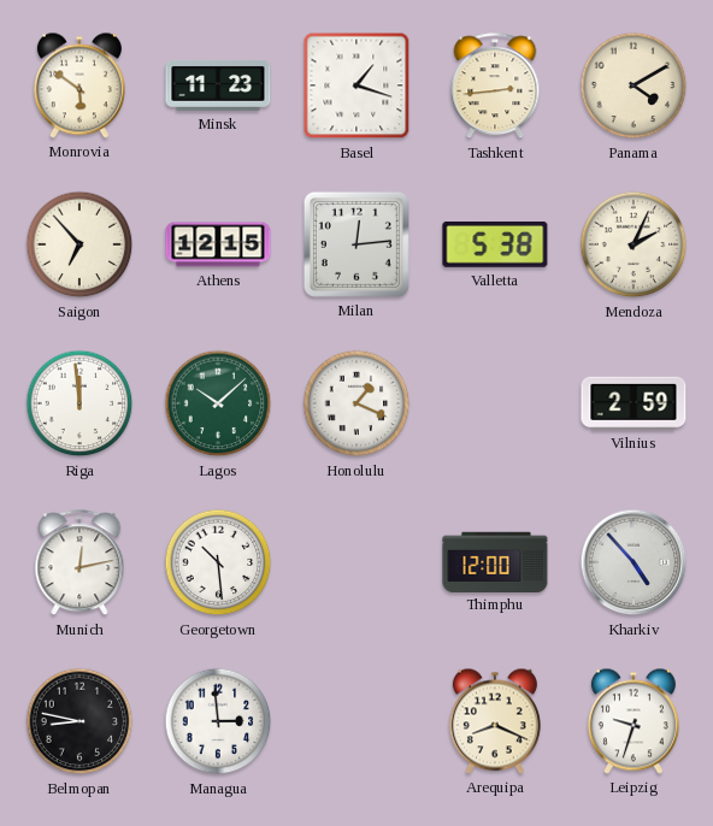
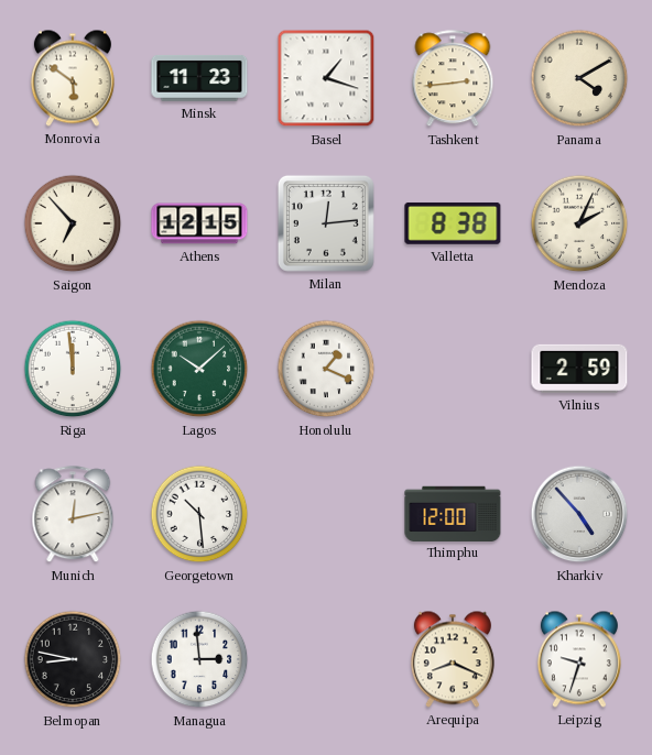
Valletta: 5:38 -> 8:38
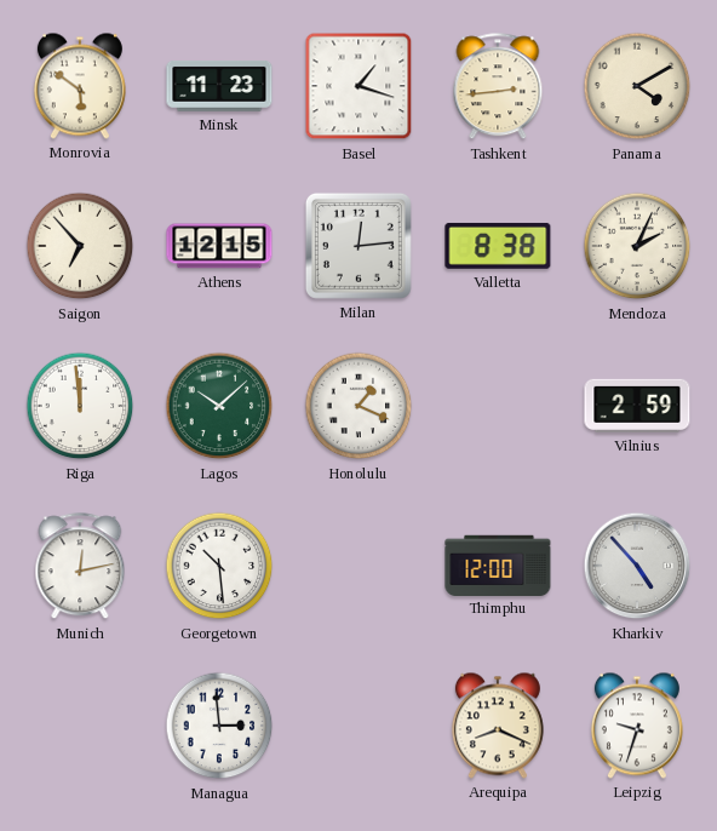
Belmopan: 8:47 -> none
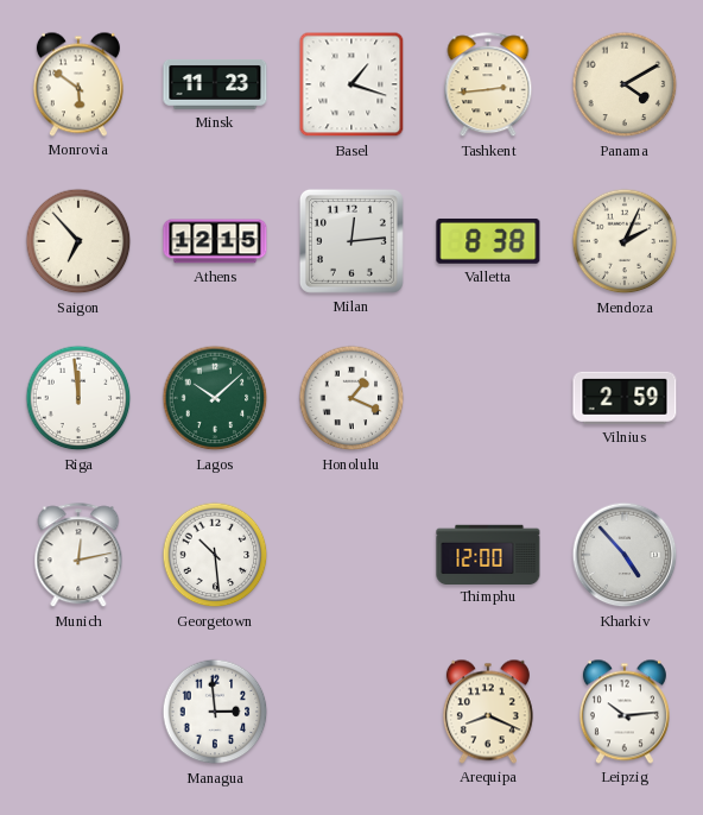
Leipzig: 9:33 -> 10:14
